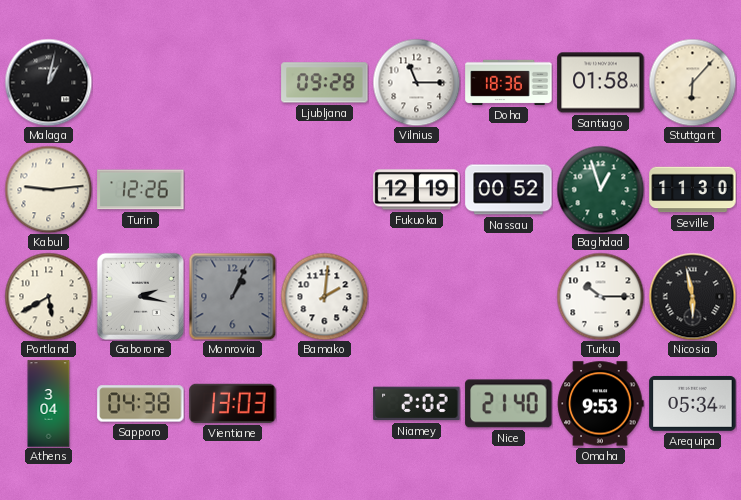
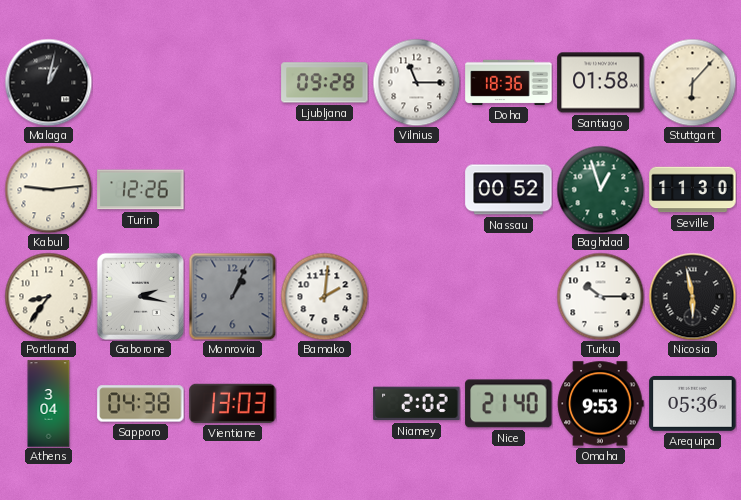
Fukuoka: 12:19 -> none
Portland: 5:40 -> 8:36
Arequipa: 05:34 -> 05:36
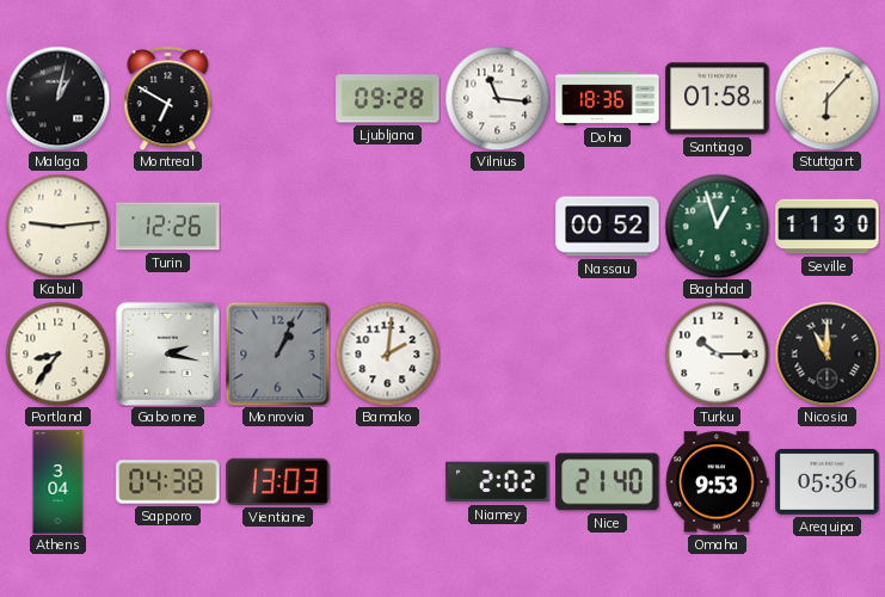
Montreal: none -> 6:50
Vilnius: 11:15 -> 11:16
Nicosia: 5:58 -> 11:00
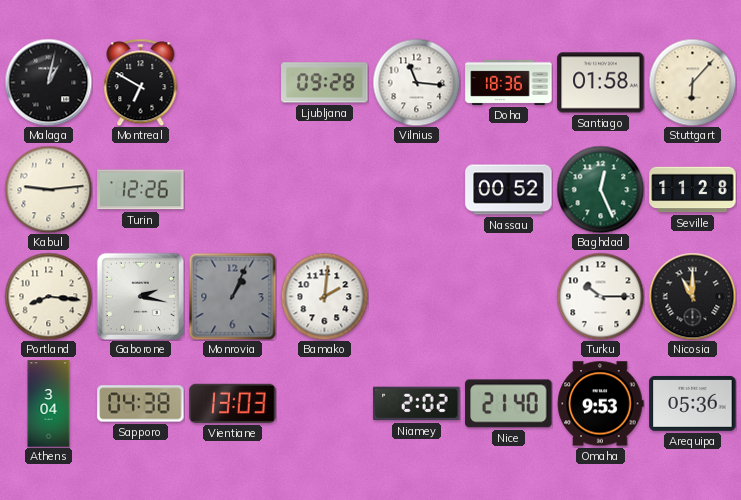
Baghdad: 12:57 -> 12:26
Seville: 11:30 -> 11:28
Portland: 8:36 -> 8:16
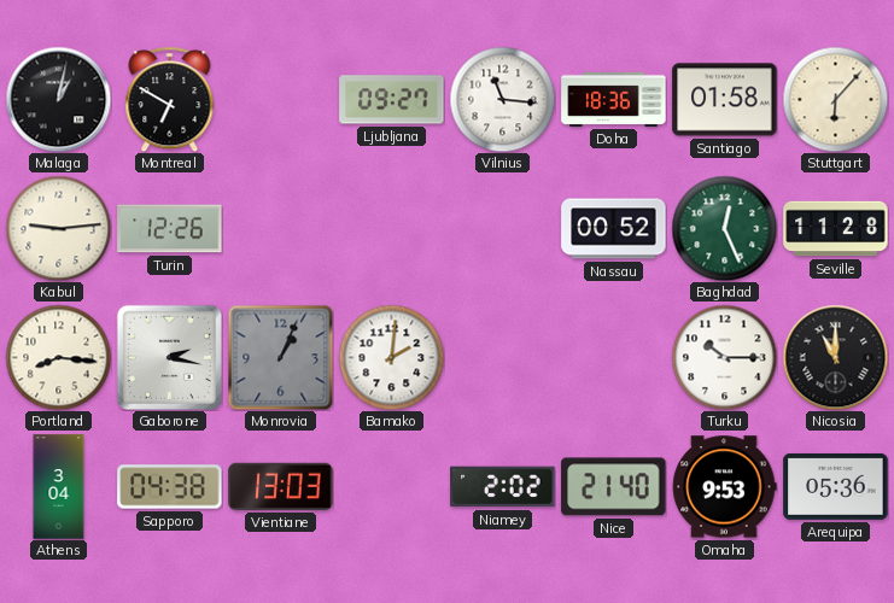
Ljubljana: 09:28 -> 09:27
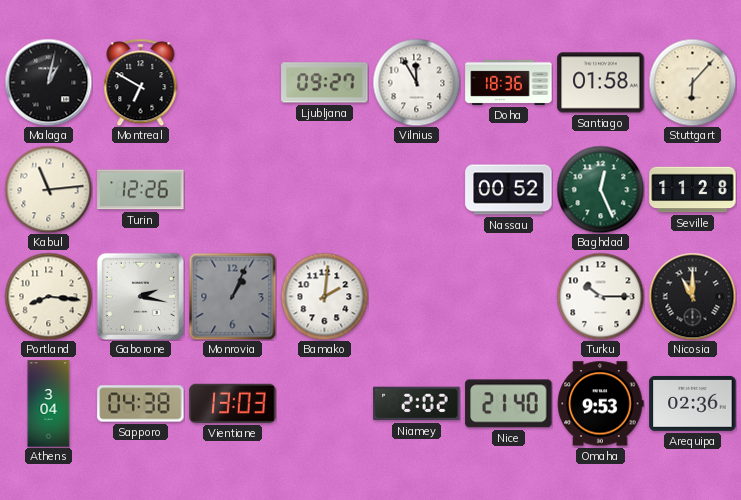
Vilnius: 11:16 -> 11:55
Kabul: 9:14 -> 11:14
Arequipa: 05:36 -> 02:36
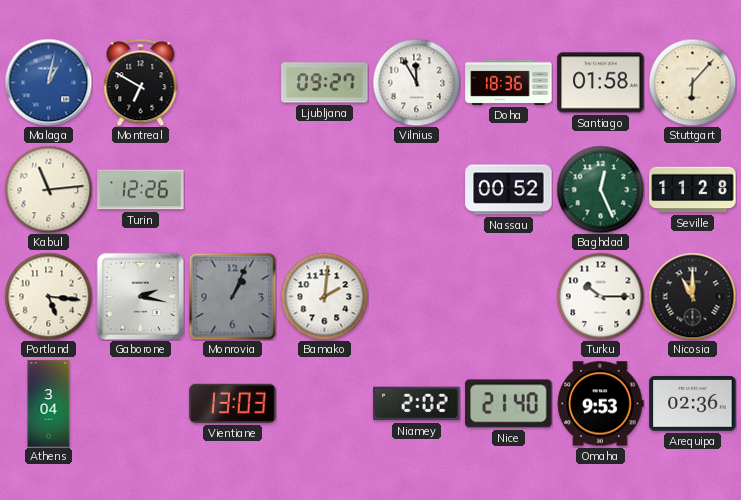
Malaga dial: black -> blue
Portland: 8:16 -> 5:16
Sapporo: 04:38 -> none
